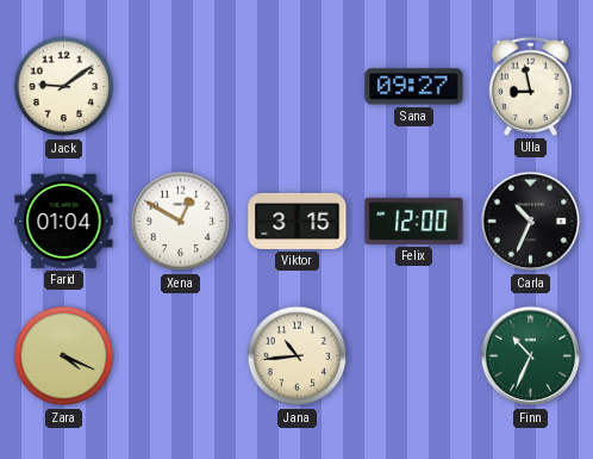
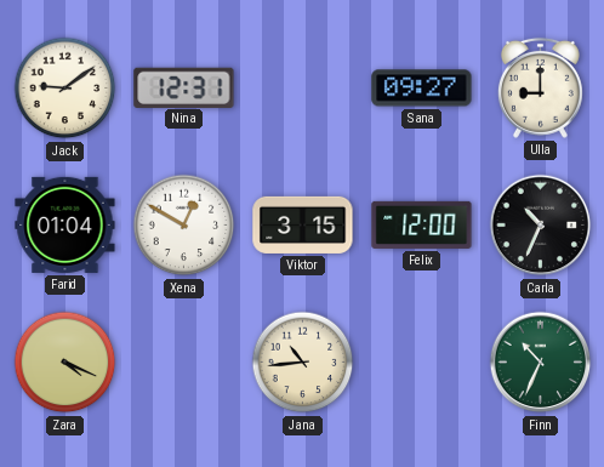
Nina: none -> 12:31
Ulla: 8:58 -> 9:00
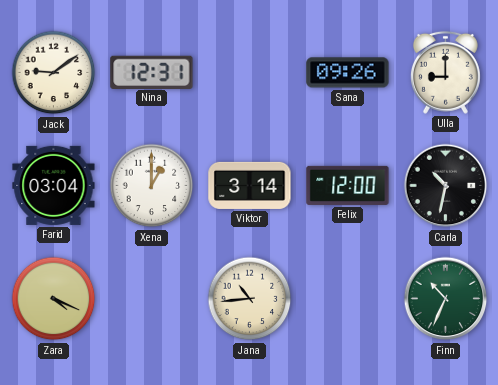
Sana: 09:27 -> 09:26
Farid: 01:04 -> 03:04
Xena: 12:50 -> 1:00
Viktor: 3:15 -> 3:14
Carla: 10:34 -> 10:32
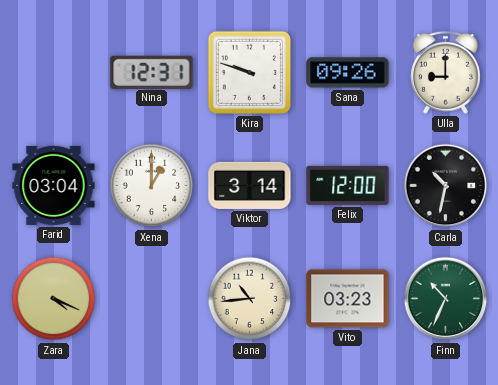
Jack: 9:09 -> none
Kira: none -> 9:48
Vito: none -> 03:23
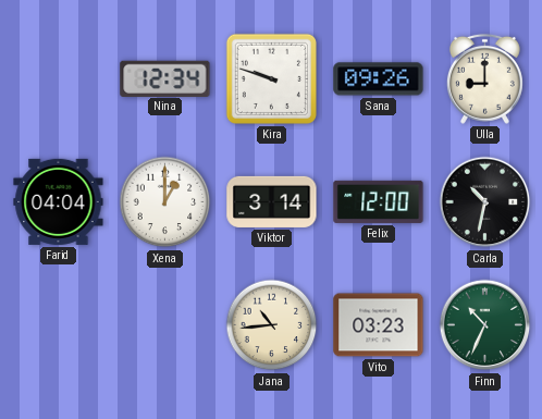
Nina: 12:31 -> 12:34
Farid: 03:04 -> 04:04
Zara: 4:19 -> none
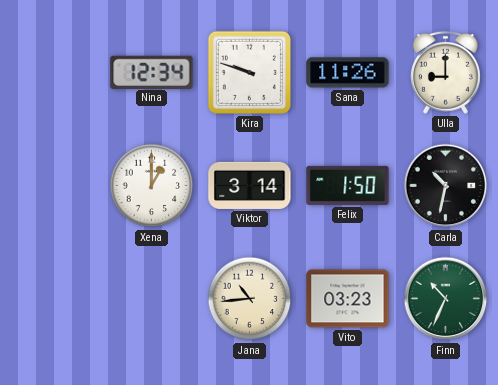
Sana: 09:26 -> 11:26
Farid: 04:04 -> none
Felix: 12:00 -> 1:50
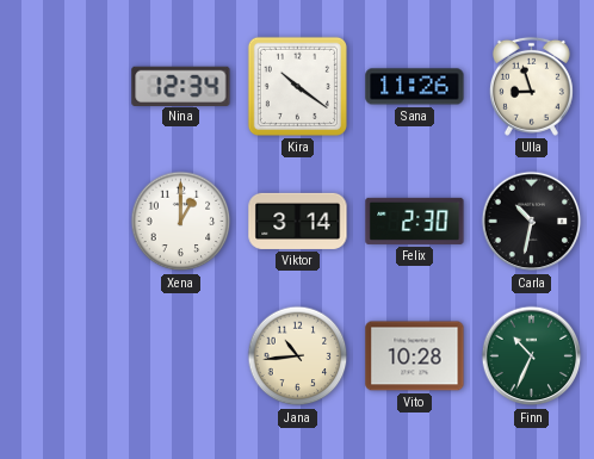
Kira: 9:48 -> 10:21
Ulla: 9:00 -> 8:57
Felix: 1:50 -> 2:30
Vito: 03:23 -> 10:28
